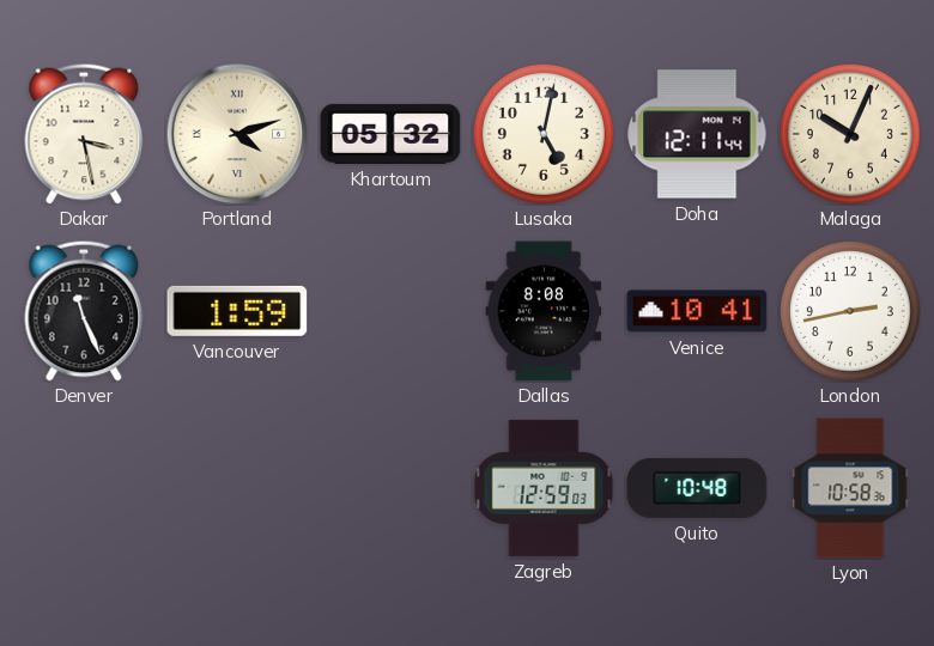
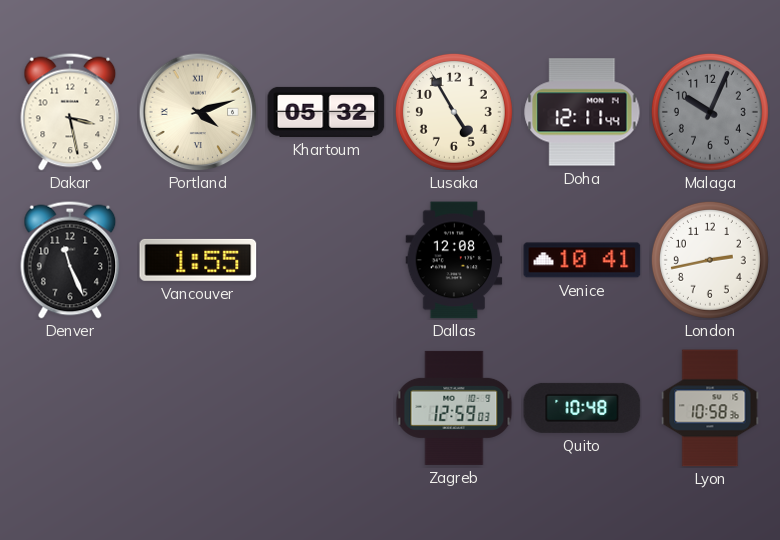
Lusaka: 5:02 -> 4:55
Malaga dial: cream -> grey
Vancouver: 1:59 -> 1:55
Dallas: 8:08 -> 12:08
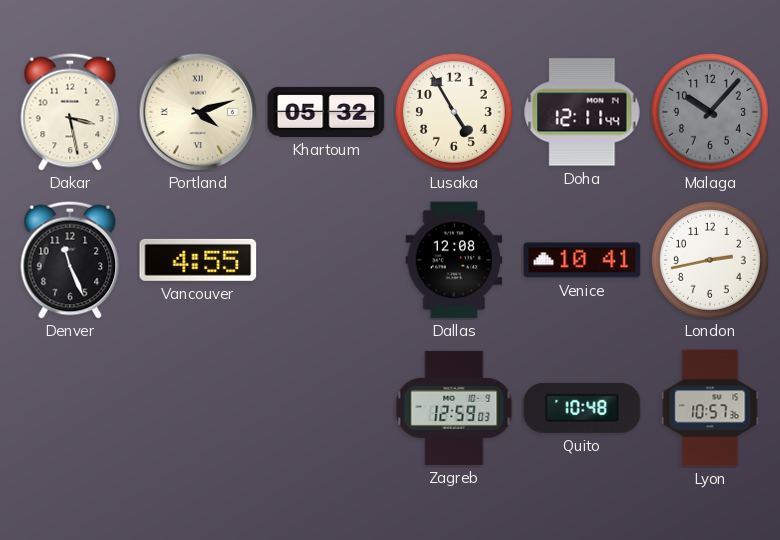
Malaga: 10:04 -> 10:07
Vancouver: 1:55 -> 4:55
Lyon: 10:58 -> 10:57
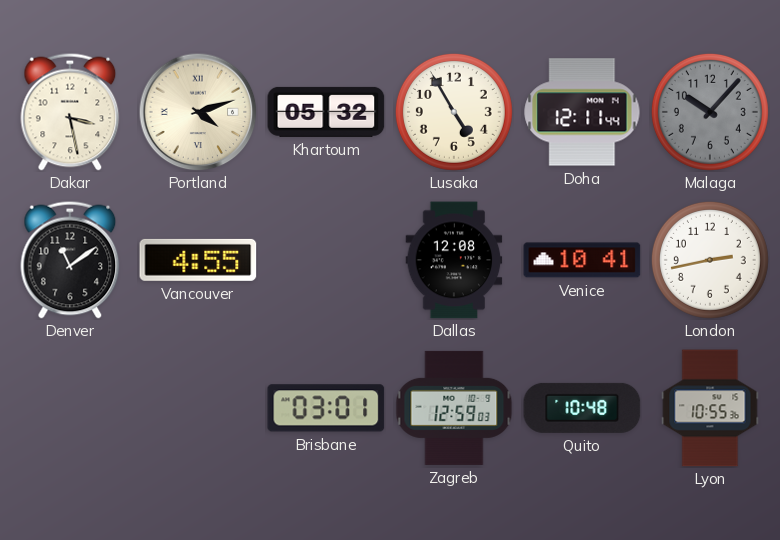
Denver: 11:26 -> 11:09
Brisbane: none -> 03:01
Lyon: 10:57 -> 10:55
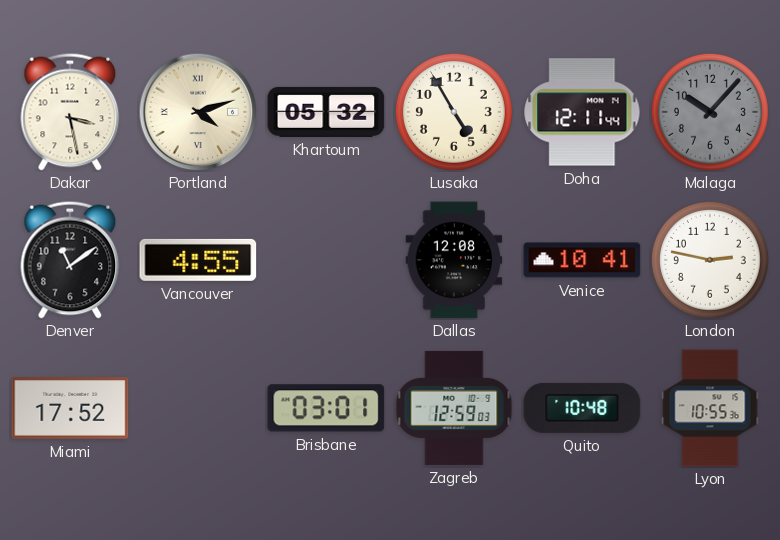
London: 2:43 -> 2:47
Miami: none -> 17:52
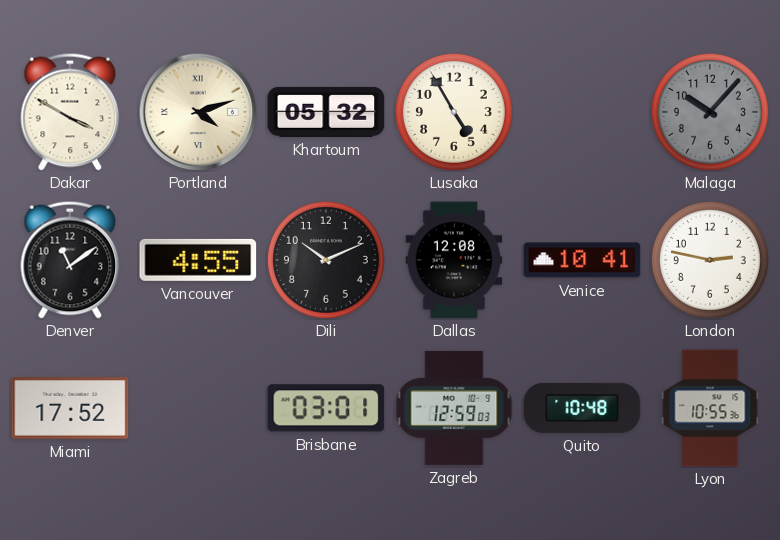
Dakar: 3:28 -> 3:50
Doha: 12:11 -> none
Dili: none -> 10:11
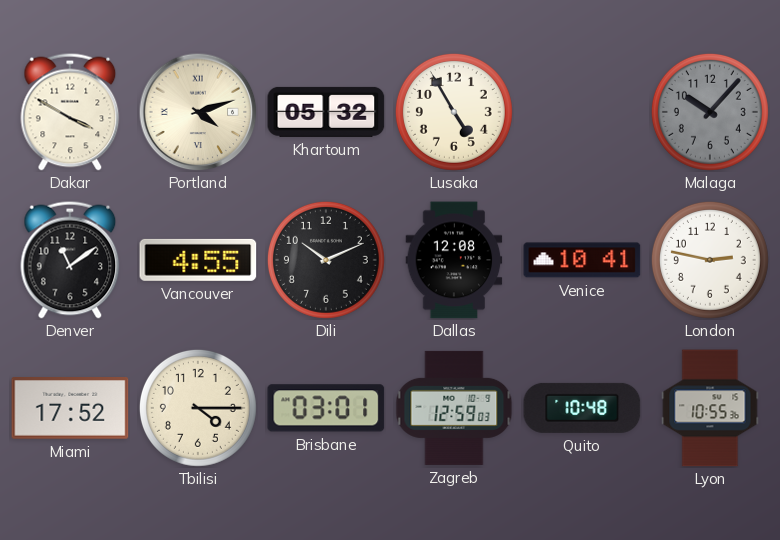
Tbilisi: none -> 4:15
